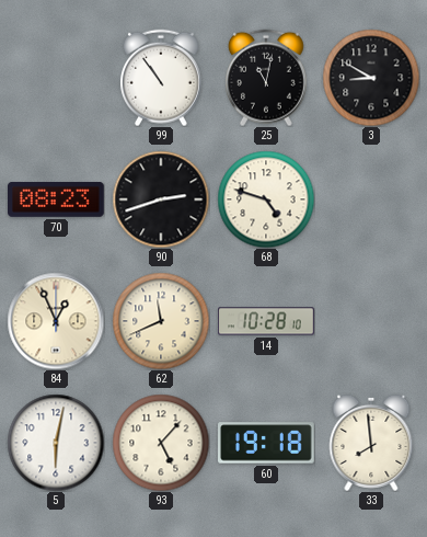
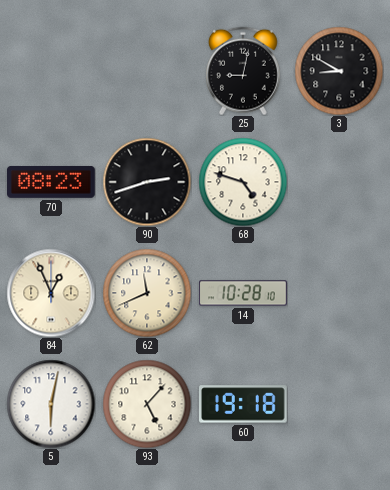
99: 10:54 -> none
25: 11:02 -> 9:02
33: 7:59 -> none
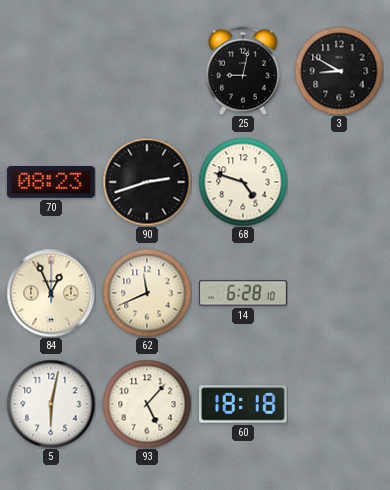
14: 10:28 -> 6:28
60: 19:18 -> 18:18
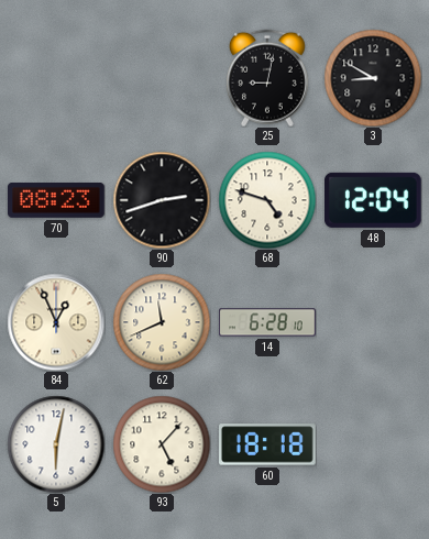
48: none -> 12:04
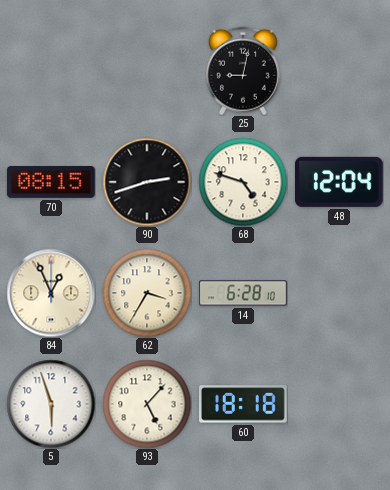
3: 8:50 -> none
70: 08:23 -> 08:15
62: 11:41 -> 3:35
5: 6:02 -> 5:57
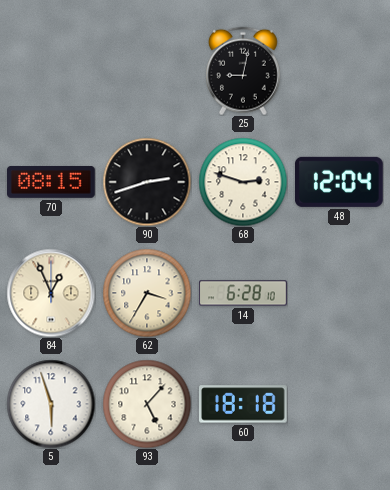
68: 4:48 -> 2:48
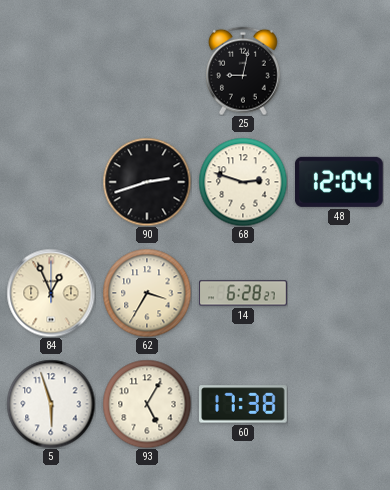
70: 08:15 -> none
14: 6:28:10 -> 6:28:27
93: 5:07 -> 5:05
60: 18:18 -> 17:38
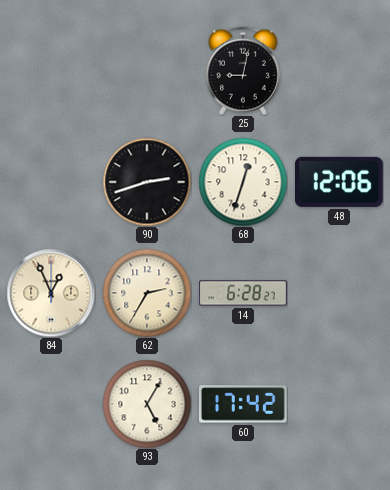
68: 2:48 -> 12:33
48: 12:04 -> 12:06
62: 3:35 -> 2:35
5: 5:57 -> none
60: 17:38 -> 17:42
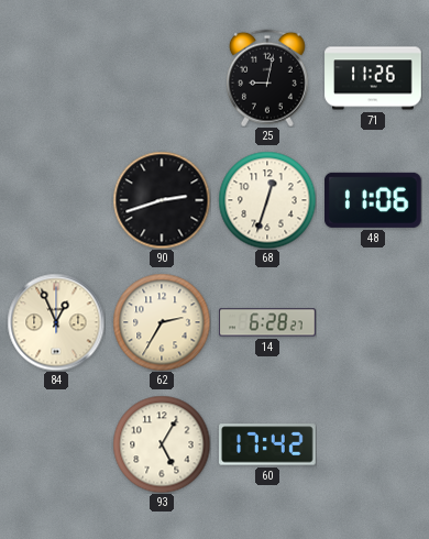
71: none -> 11:26
48: 12:06 -> 11:06
